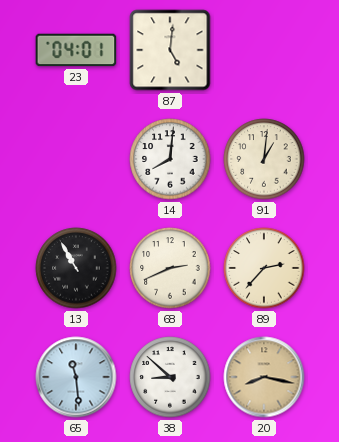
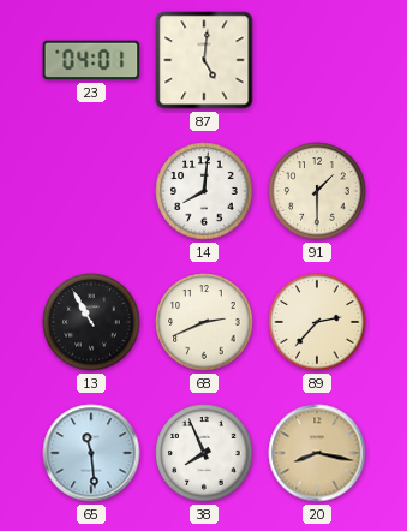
91: 1:01 -> 1:30
38: 8:52 -> 7:56
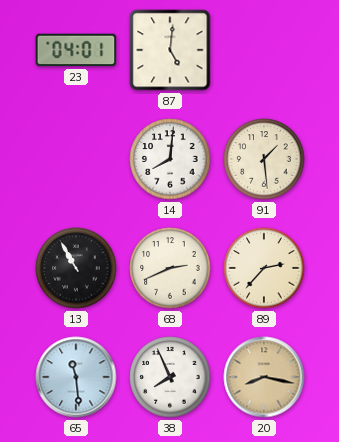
91: 1:30 -> 1:29
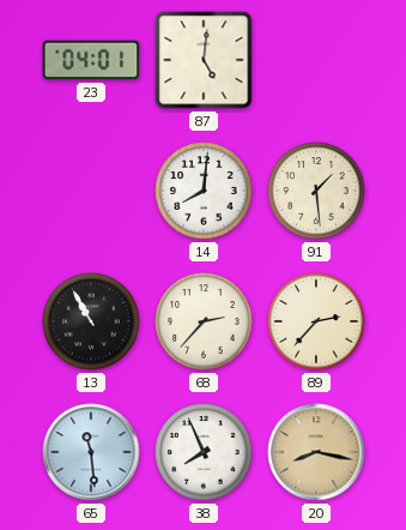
68: 2:41 -> 2:37
